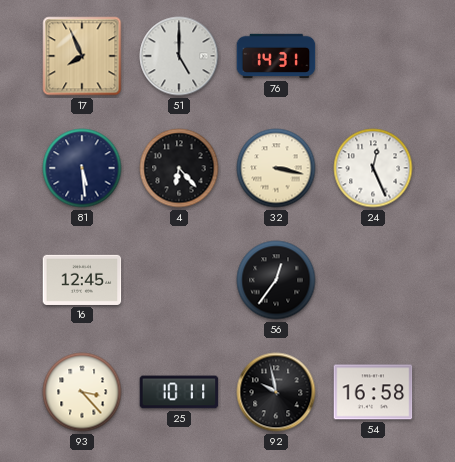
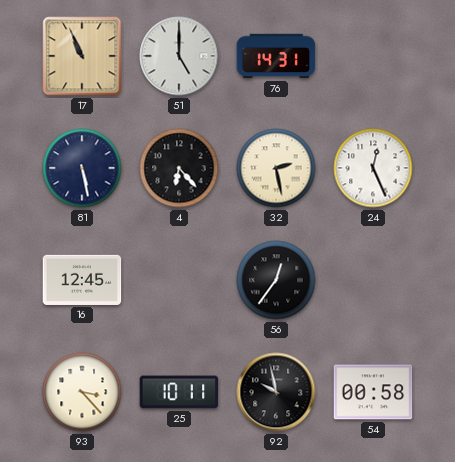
17: 7:56 -> 10:56
81: 5:29 -> 5:28
32: 3:17 -> 2:28
54: 16:58 -> 00:58
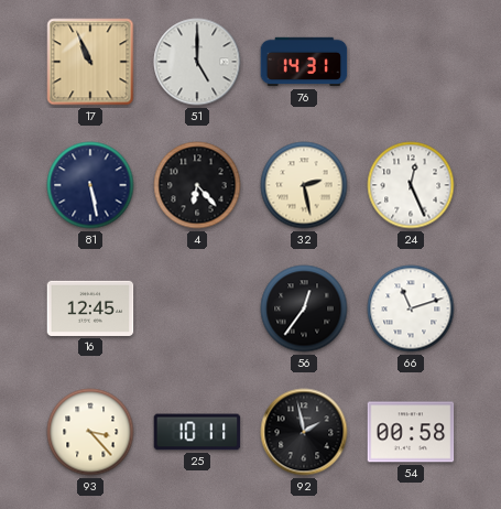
66: none -> 11:12
92: 9:58 -> 1:58
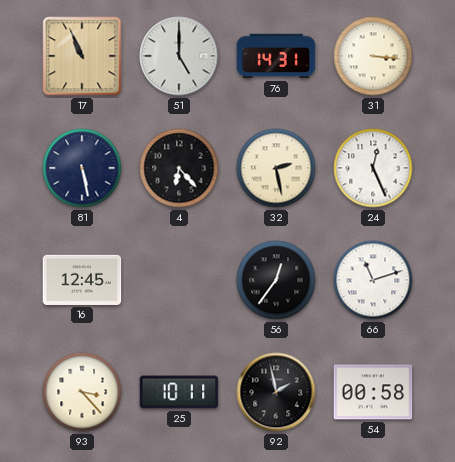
31: none -> 3:16
